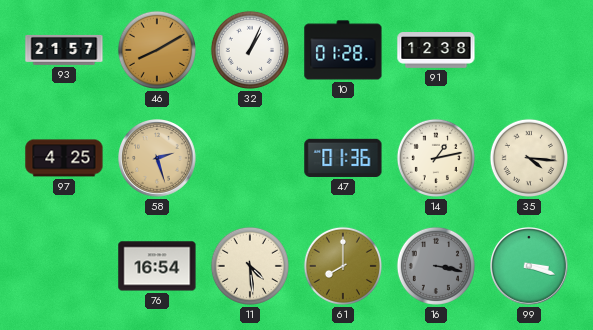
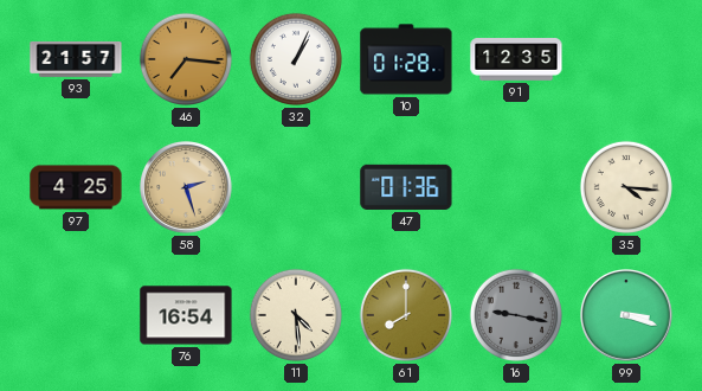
46: 8:10 -> 7:16
91: 12:38 -> 12:35
14: 1:13 -> none
16: 3:17 -> 9:17
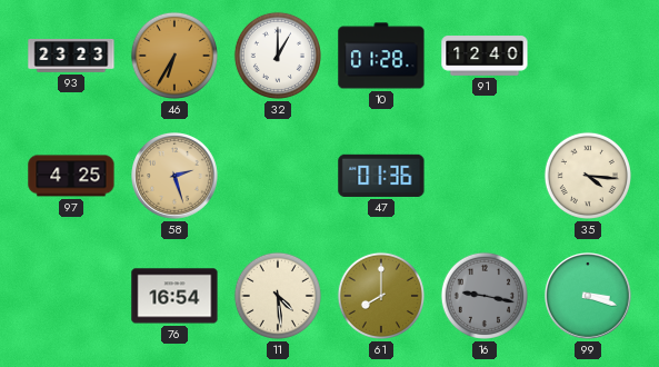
93: 21:57 -> 23:23
46: 7:16 -> 6:35
32: 1:04 -> 1:00
91: 12:35 -> 12:40
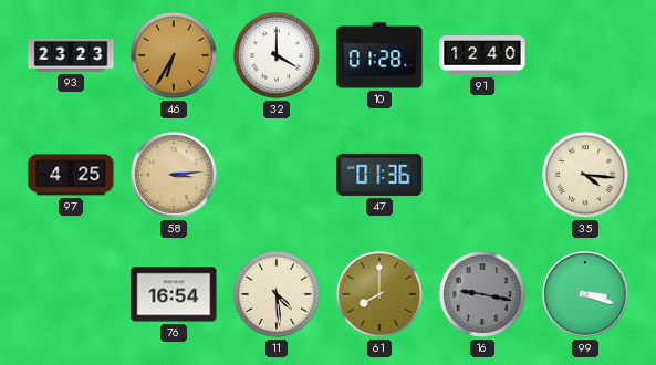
32: 1:00 -> 4:00
58: 2:27 -> 3:14
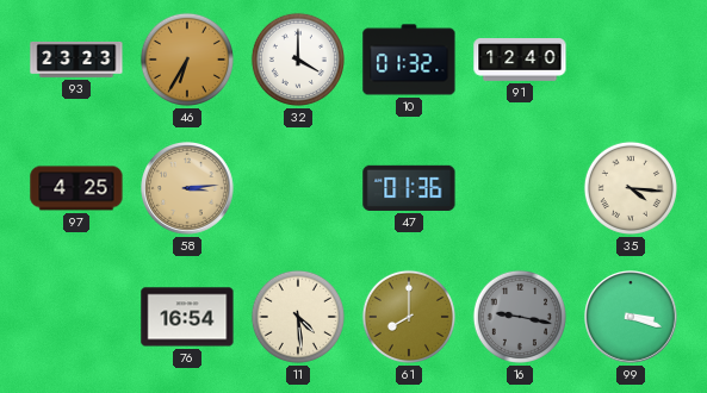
10: 01:28 -> 01:32
